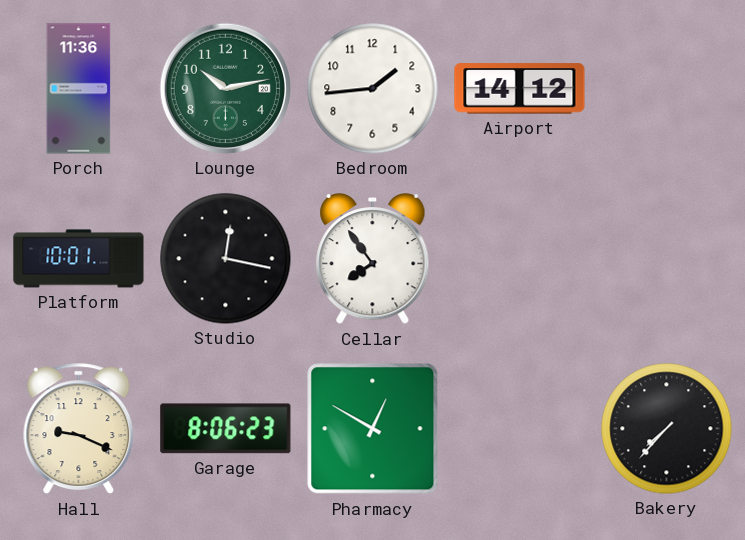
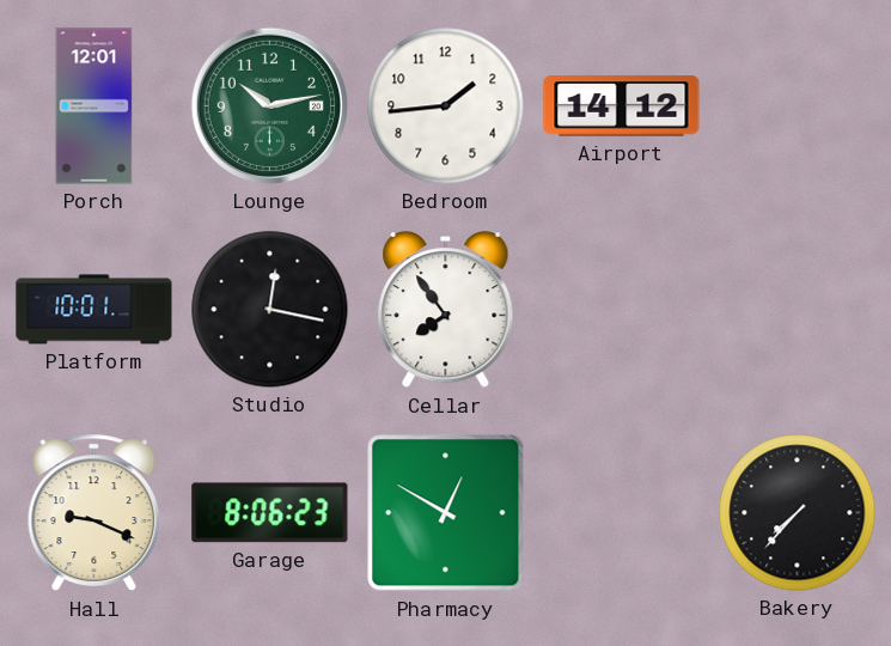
Porch: 11:36 -> 12:01
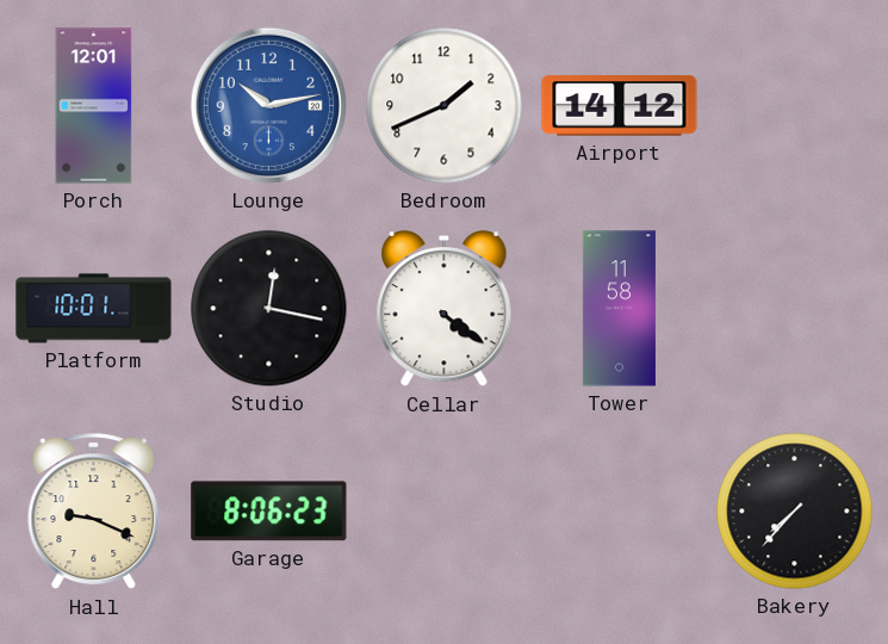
Lounge dial: green -> blue
Bedroom: 1:44 -> 1:41
Cellar: 7:54 -> 4:21
Tower: none -> 11:58
Pharmacy: 12:50 -> none
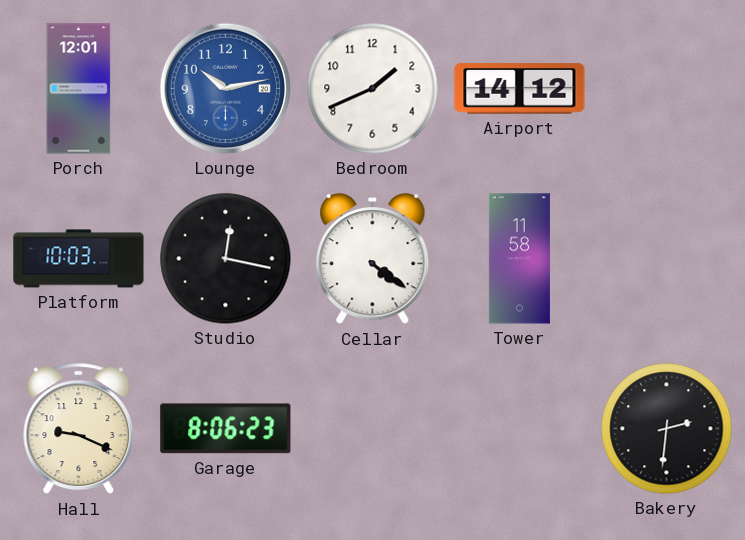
Platform: 10:01 -> 10:03
Bakery: 7:37 -> 2:31
